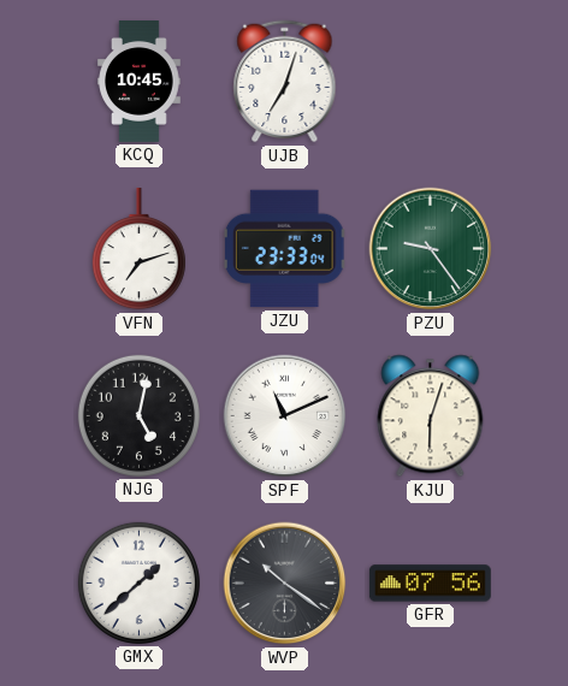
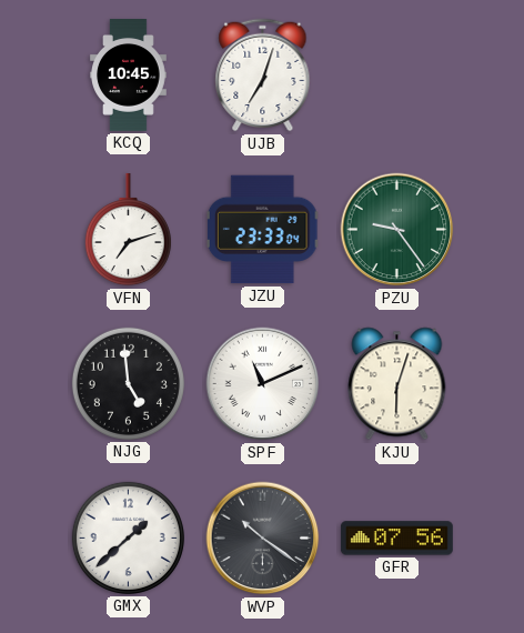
NJG: 5:02 -> 4:59
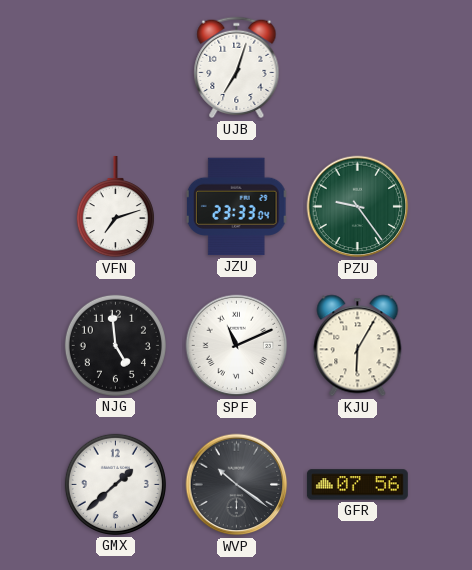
KCQ: 10:45 -> none
KJU: 6:03 -> 6:05
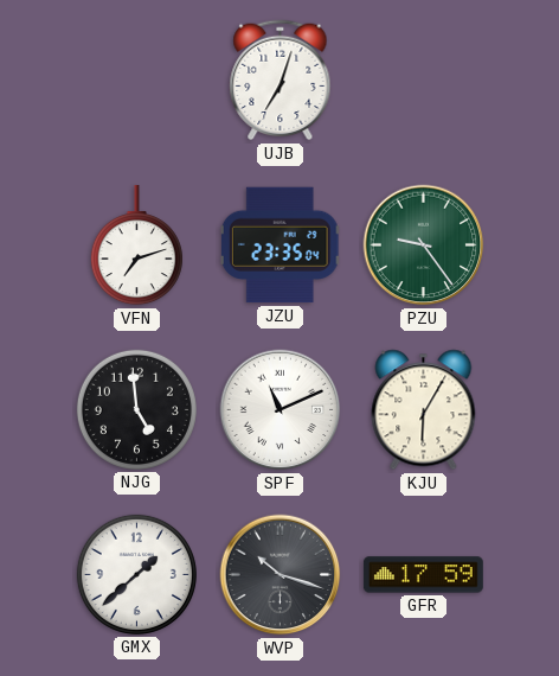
JZU: 23:33 -> 23:35
WVP: 10:21 -> 10:18
GFR: 07:56 -> 17:59
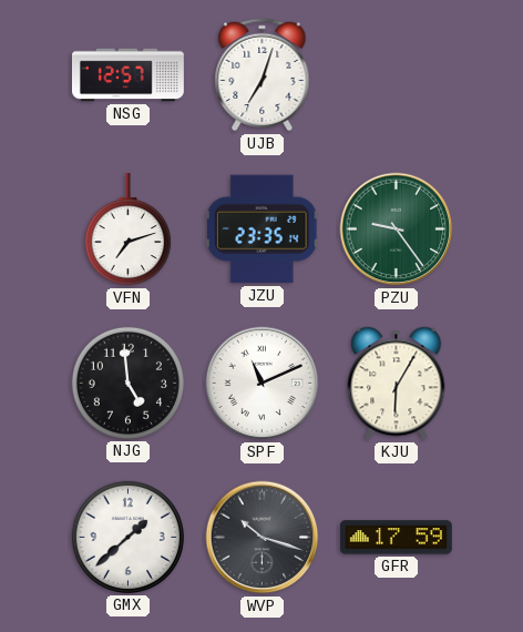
NSG: none -> 12:57
JZU: 23:35:04 -> 23:35:14
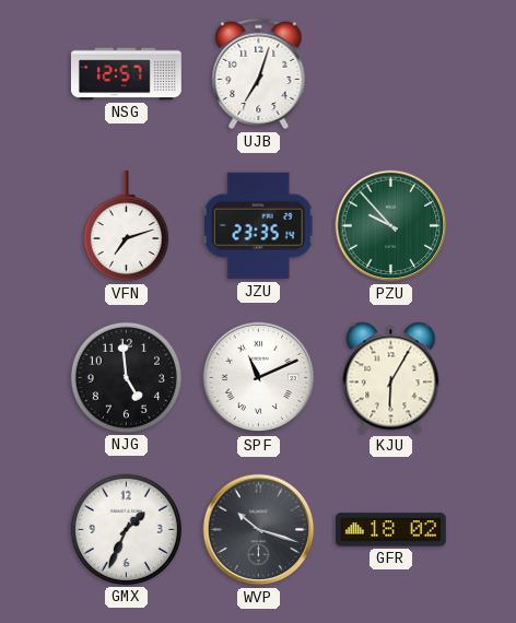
PZU: 9:24 -> 9:53
GMX: 1:38 -> 1:34
GFR: 17:59 -> 18:02
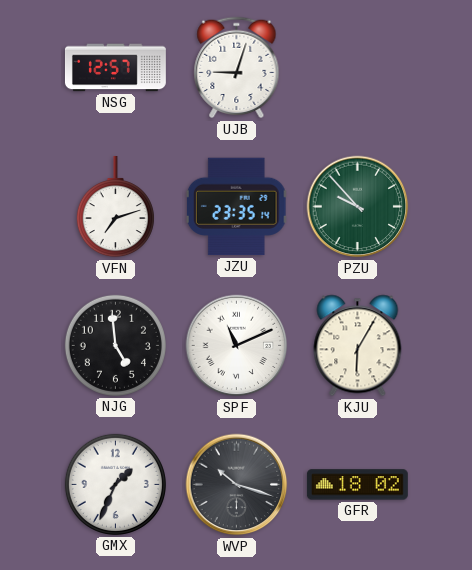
UJB: 7:03 -> 9:03
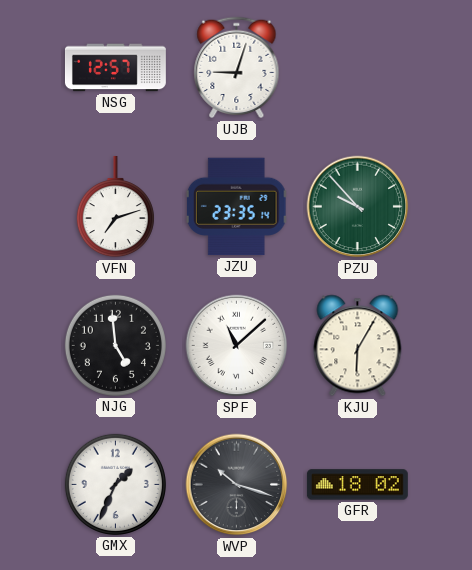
SPF: 11:11 -> 11:08
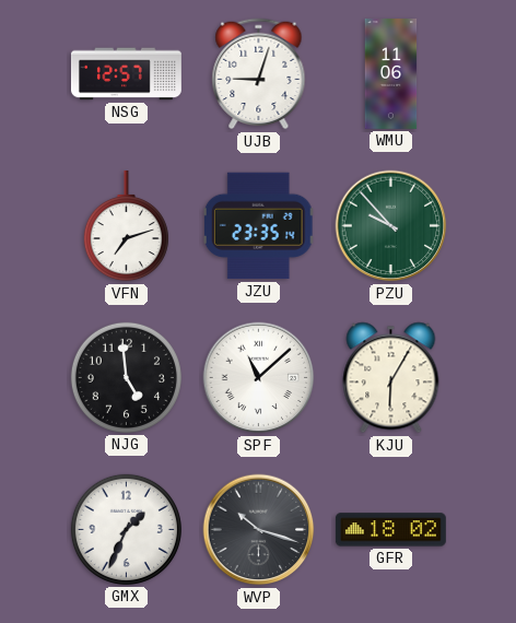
WMU: none -> 11:06
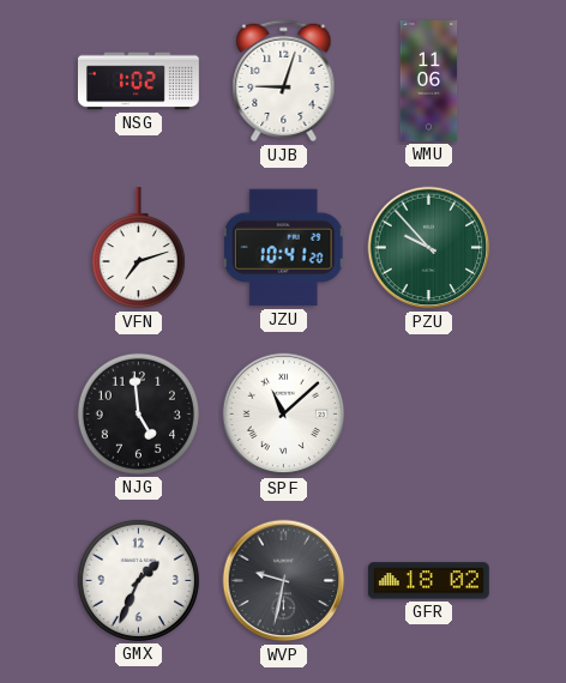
NSG: 12:57 -> 1:02
JZU: 23:35 -> 10:41
KJU: 6:05 -> none
WVP: 10:18 -> 9:32
